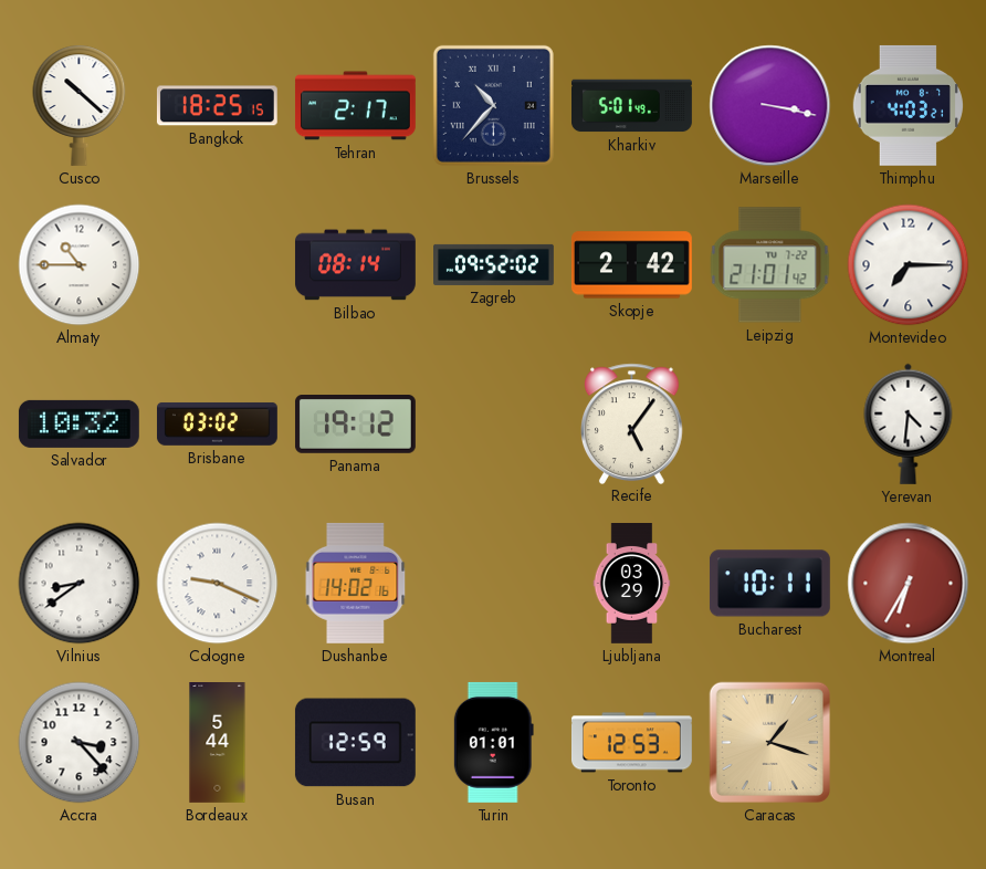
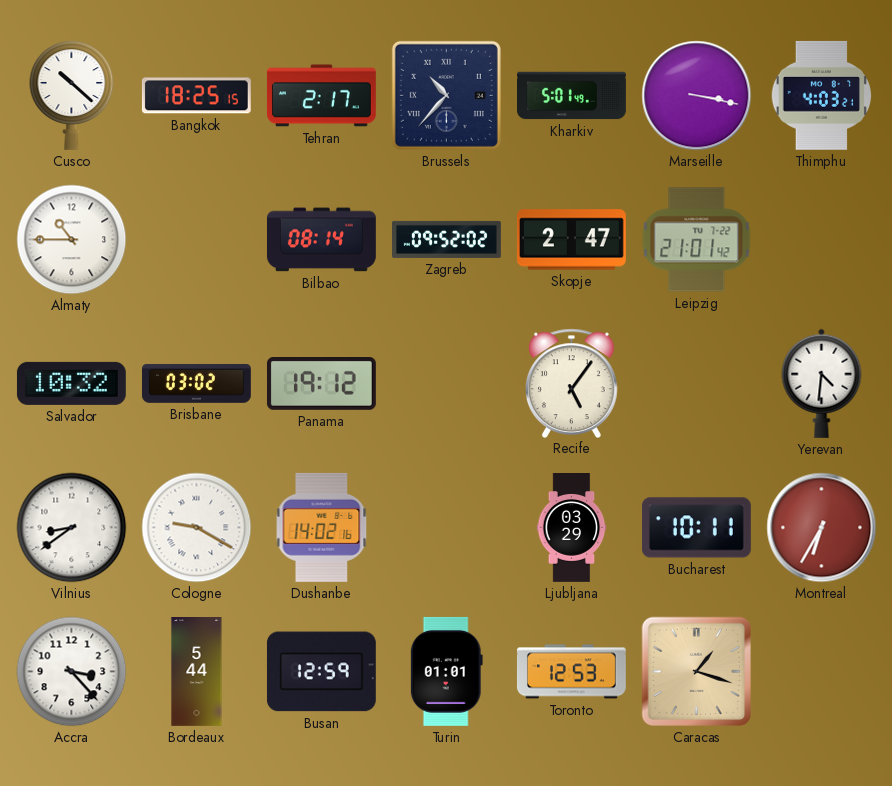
Skopje: 2:42 -> 2:47
Montevideo: 7:15 -> none
Cologne: 9:19 -> 9:20
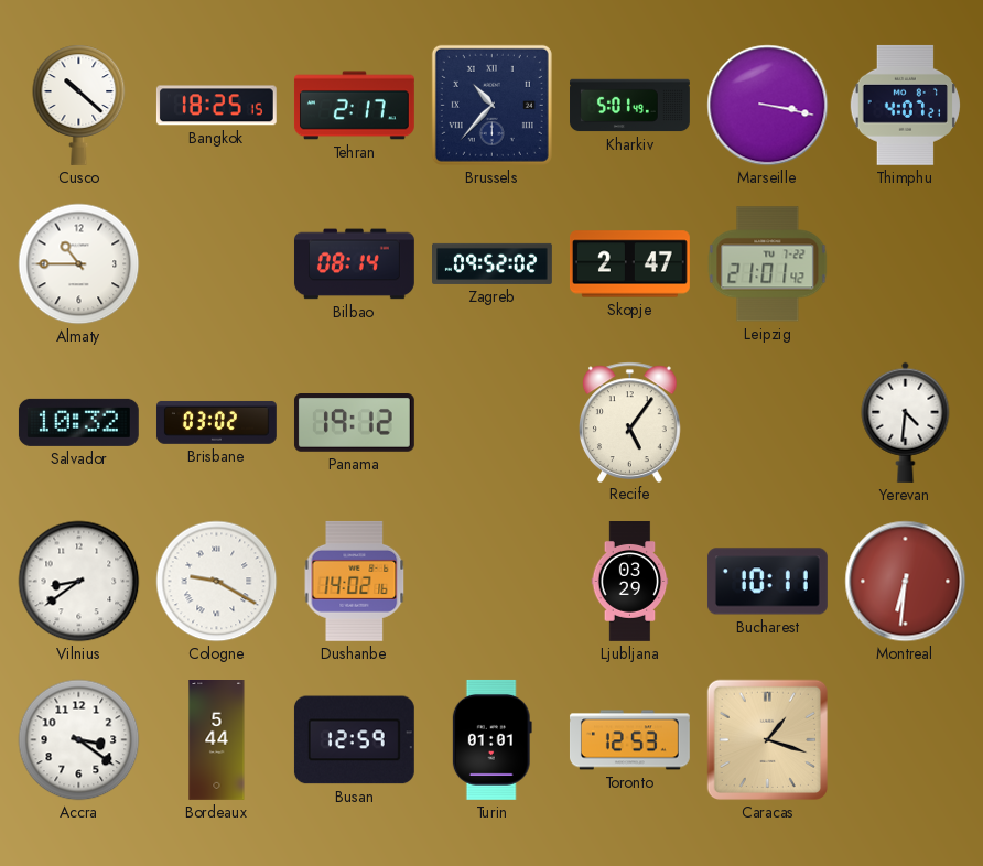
Thimphu: 4:03 -> 4:07
Montreal: 6:35 -> 6:31
Accra: 3:23 -> 3:21
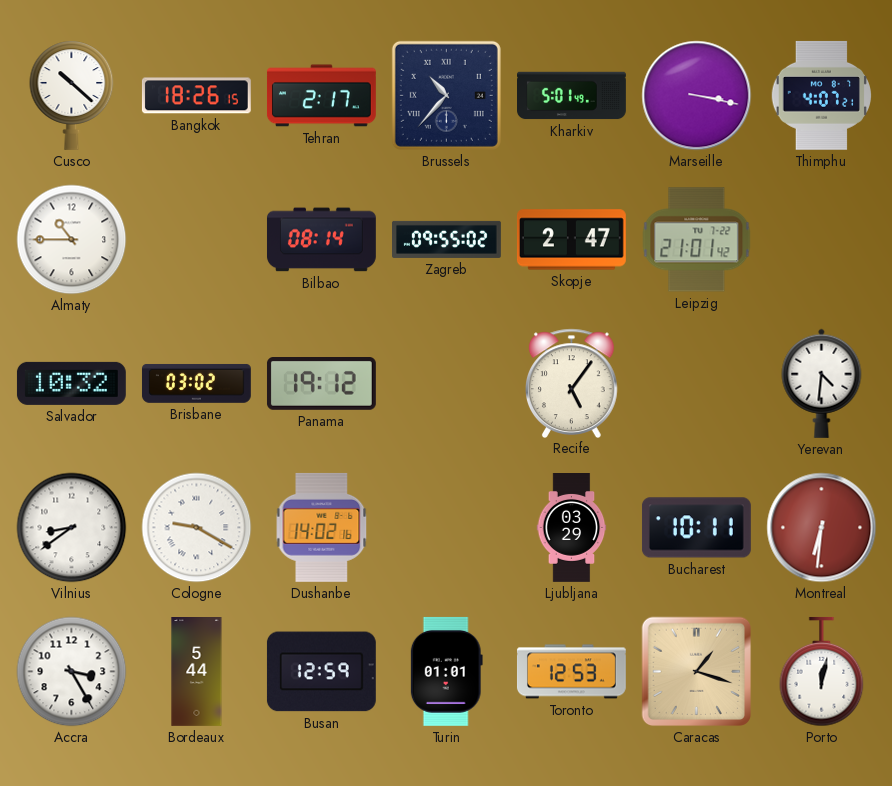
Bangkok: 18:25 -> 18:26
Zagreb: 09:52 -> 09:55
Accra: 3:21 -> 3:25
Porto: none -> 12:02
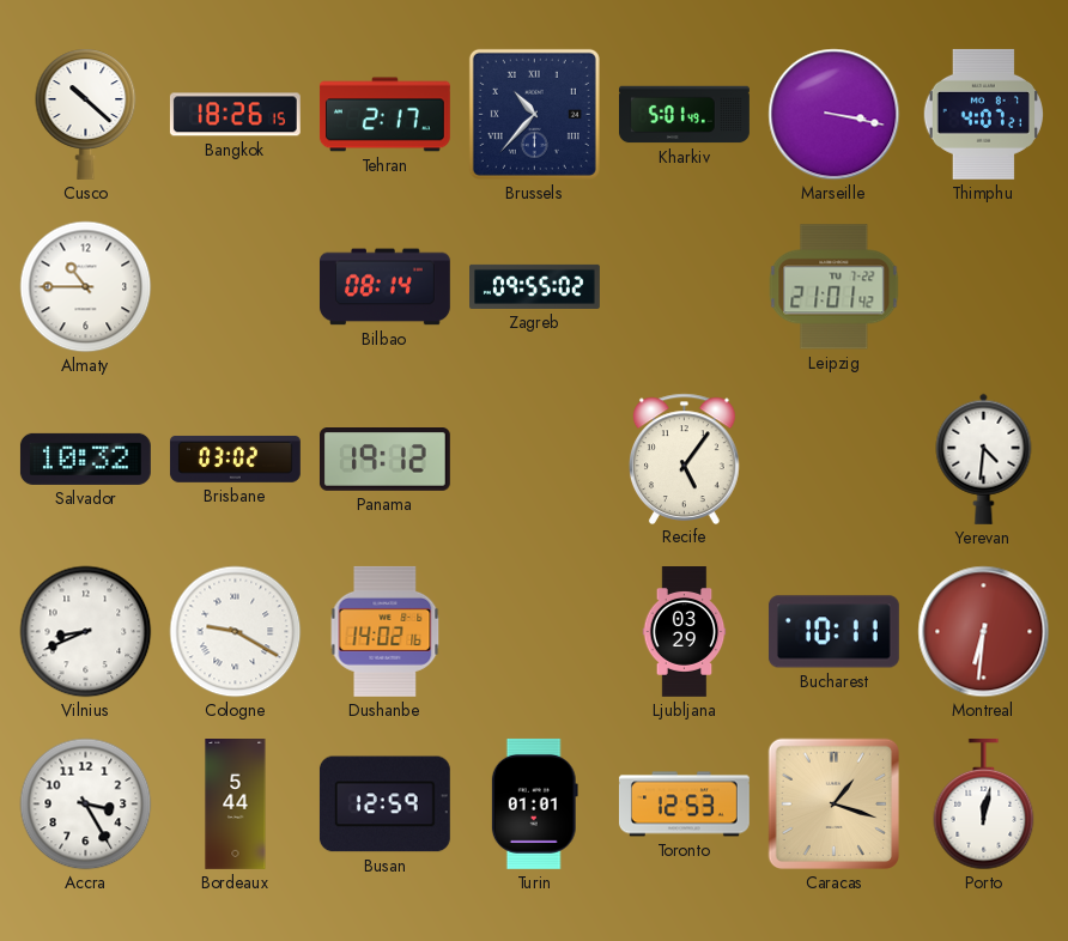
Skopje: 2:47 -> none
Vilnius: 8:39 -> 8:41
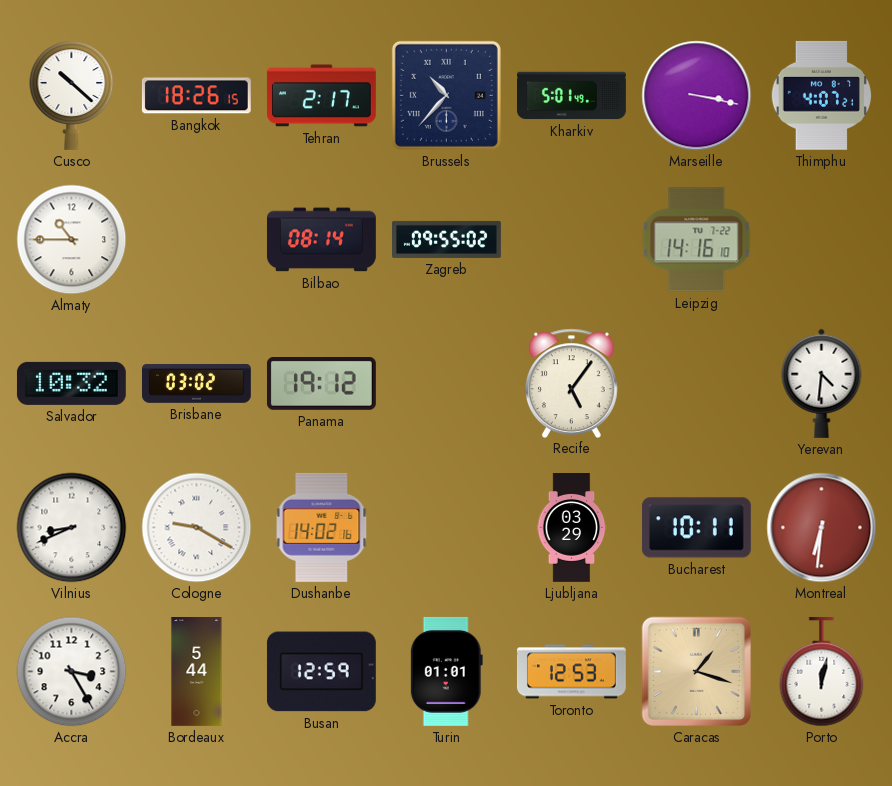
Leipzig: 21:01 -> 14:16
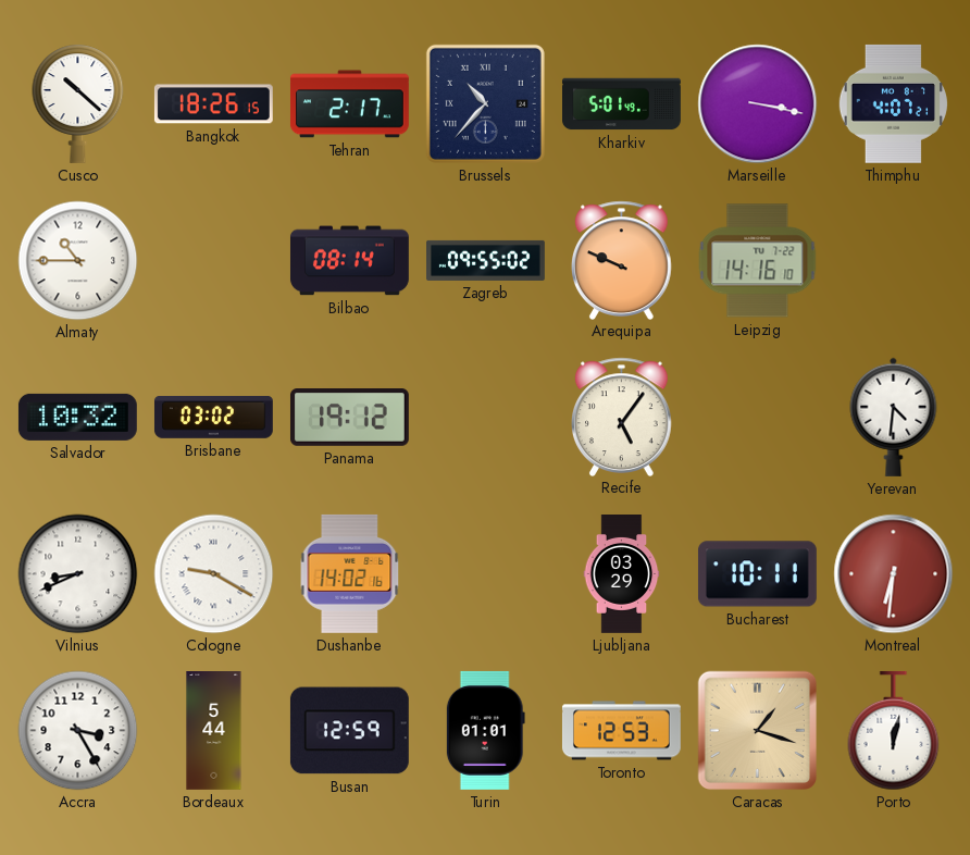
Arequipa: none -> 9:49
